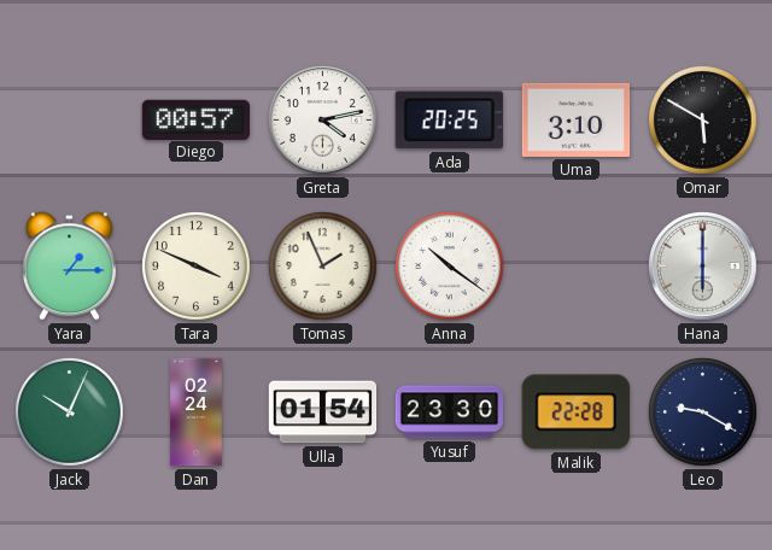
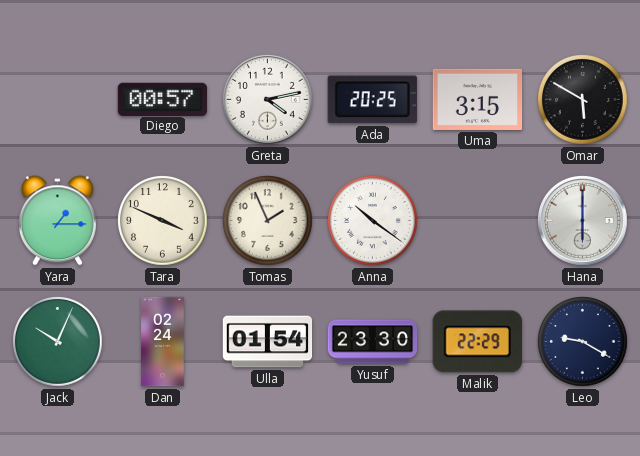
Uma: 3:10 -> 3:15
Malik: 22:28 -> 22:29
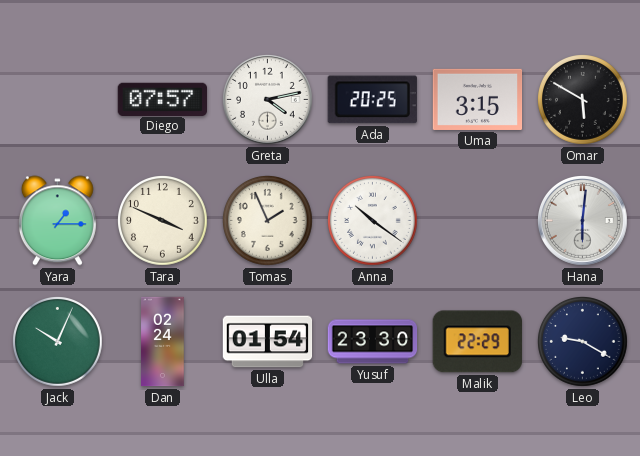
Diego: 00:57 -> 07:57
Hana: 6:00 -> 6:01
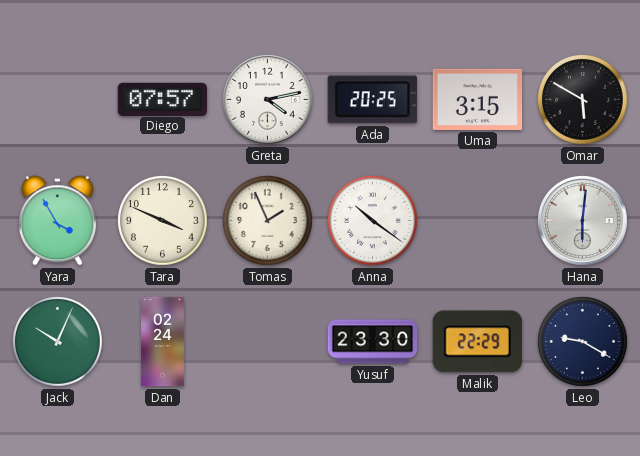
Yara: 1:15 -> 3:55
Ulla: 01:54 -> none
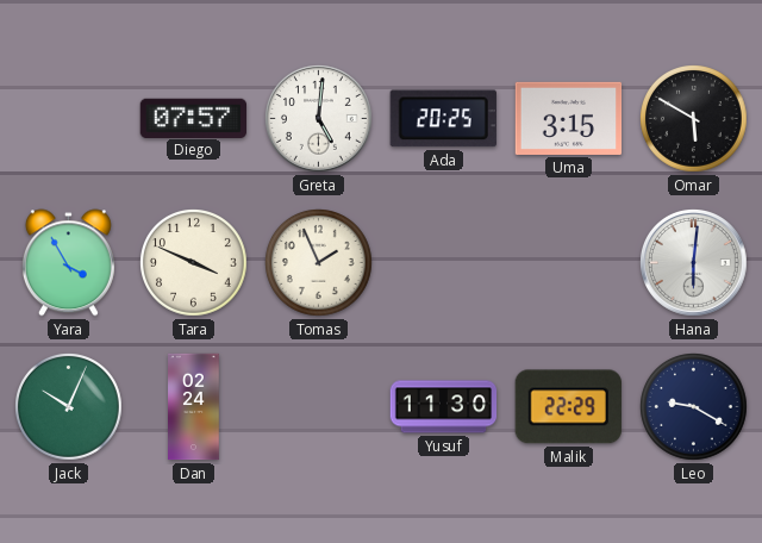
Greta: 4:13 -> 5:01
Anna: 10:21 -> none
Yusuf: 23:30 -> 11:30
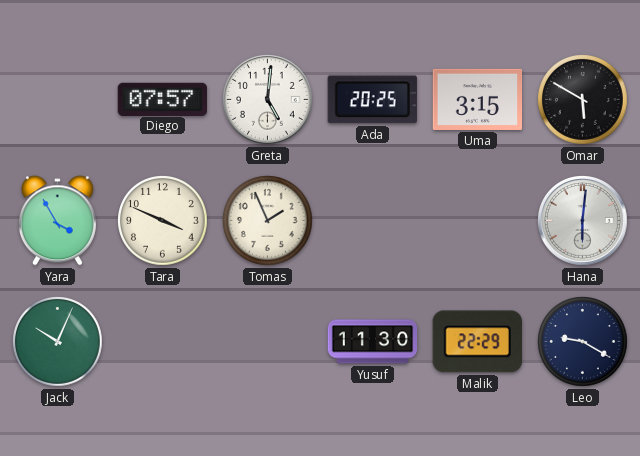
Dan: 02:24 -> none
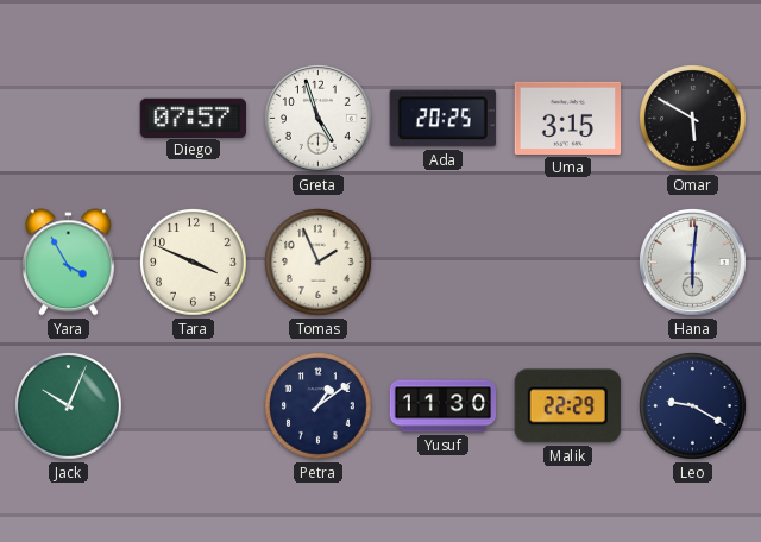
Greta: 5:01 -> 4:57
Petra: none -> 1:09
